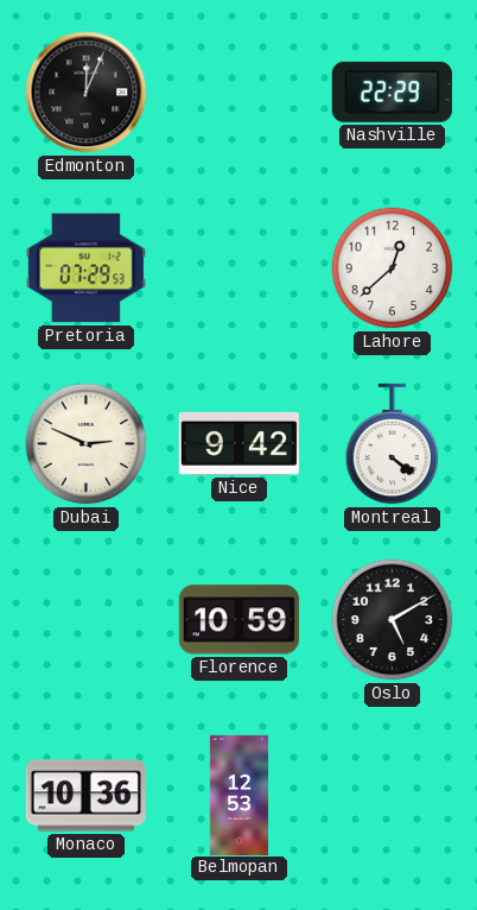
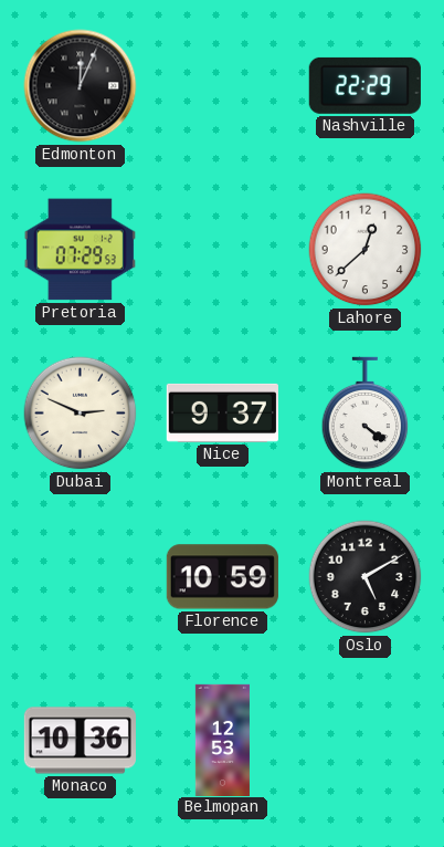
Nice: 9:42 -> 9:37
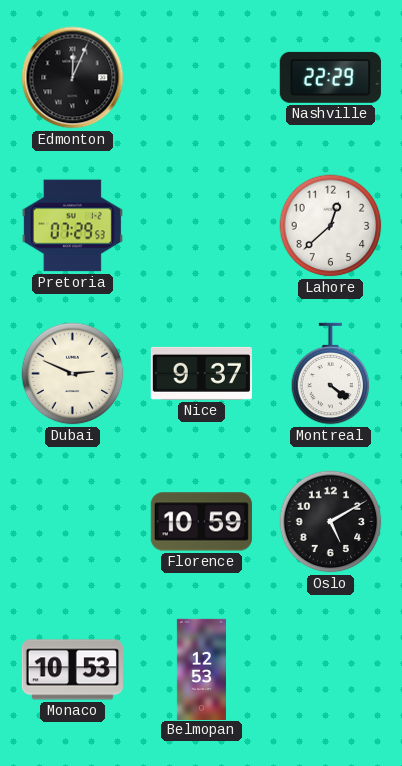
Monaco: 10:36 -> 10:53
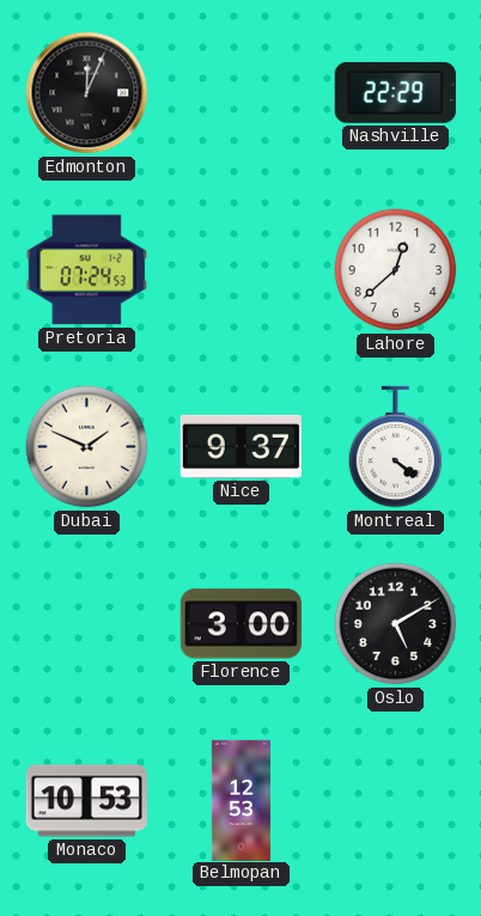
Pretoria: 07:29 -> 07:24
Dubai: 2:49 -> 1:49
Florence: 10:59 -> 3:00
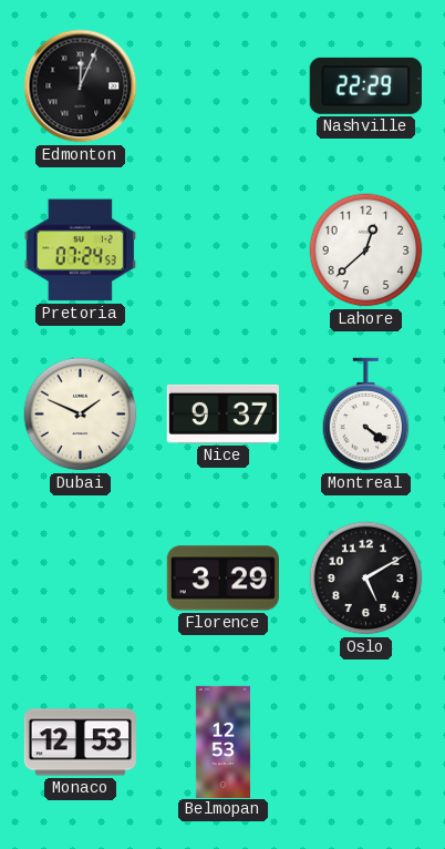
Florence: 3:00 -> 3:29
Monaco: 10:53 -> 12:53
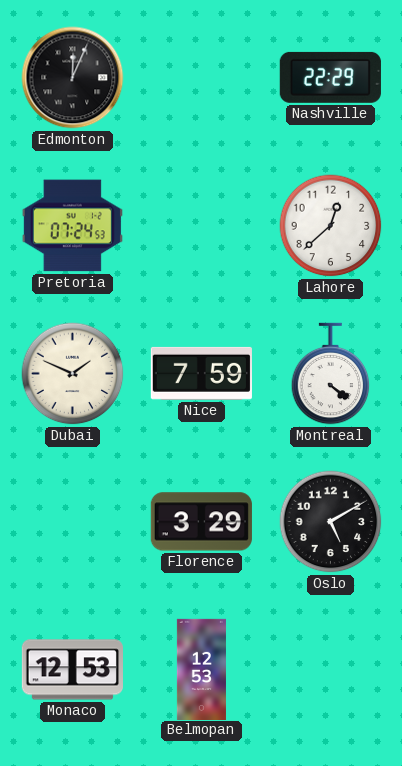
Nice: 9:37 -> 7:59
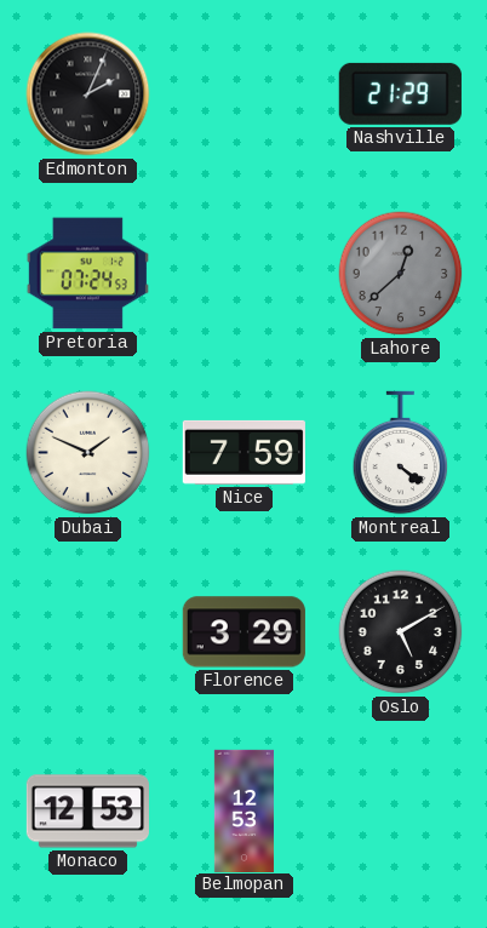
Edmonton: 12:04 -> 2:04
Nashville: 22:29 -> 21:29
Lahore dial: white -> grey
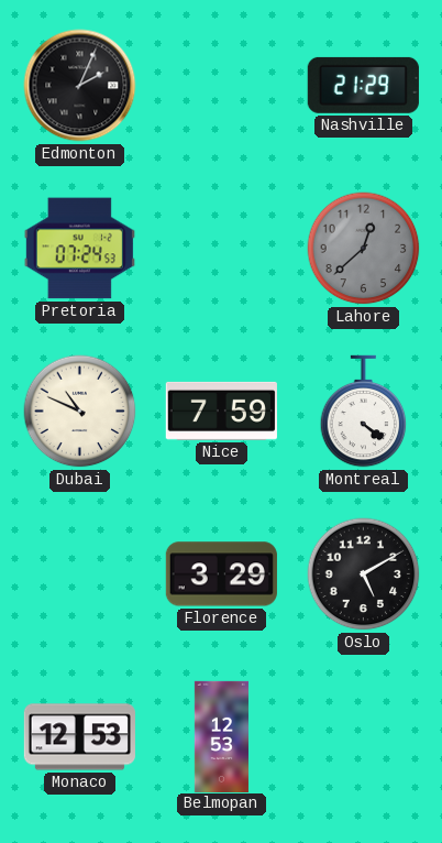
Dubai: 1:49 -> 10:49
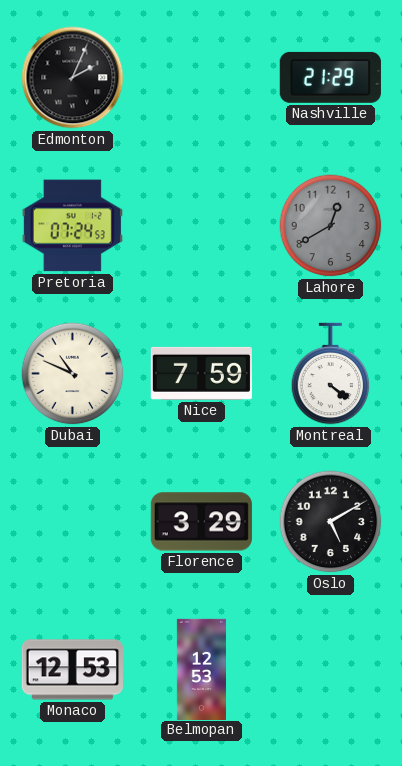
Lahore: 12:38 -> 12:40
